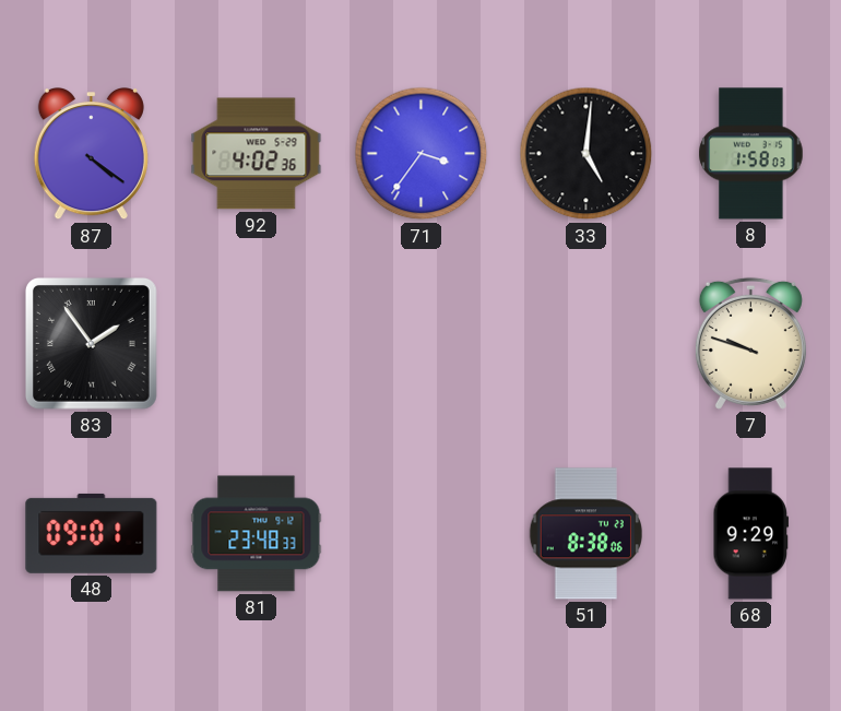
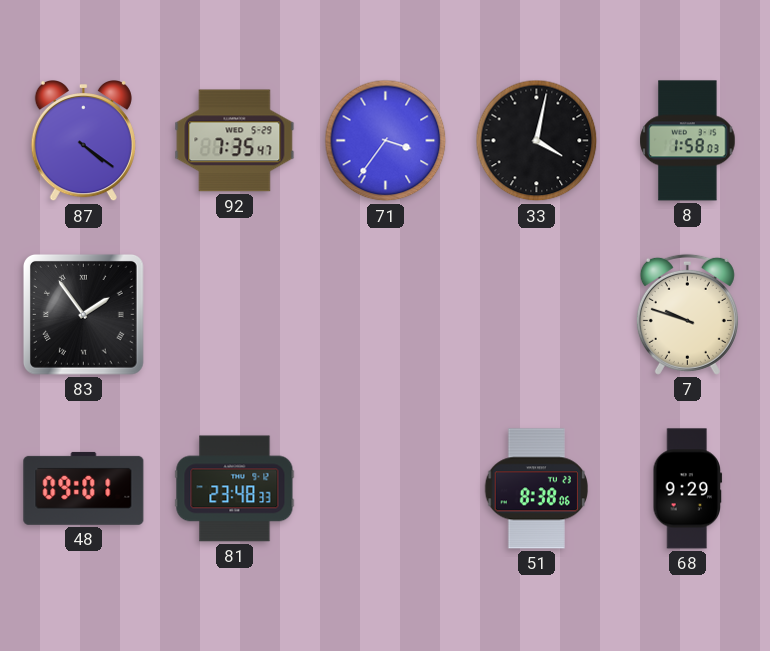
92: 4:02 -> 7:35
33: 5:01 -> 4:02
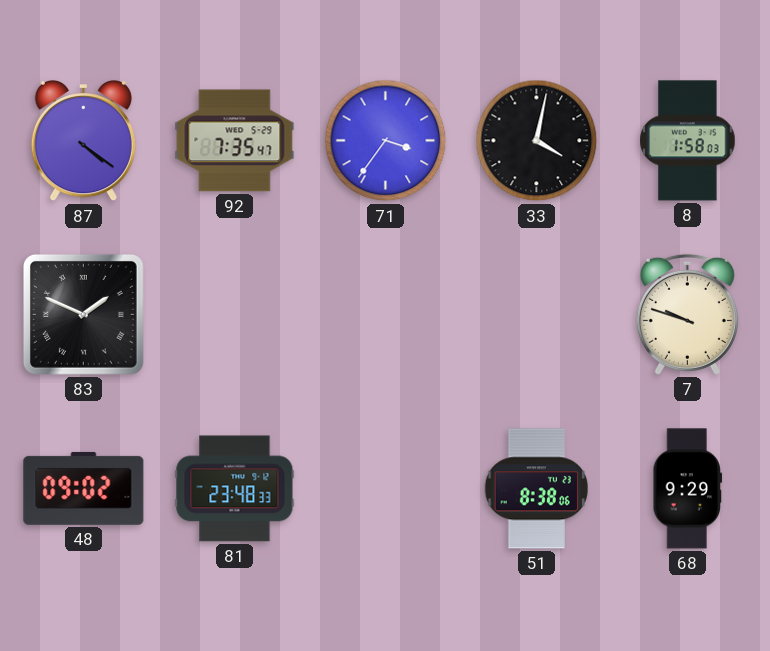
83: 1:54 -> 1:49
48: 09:01 -> 09:02
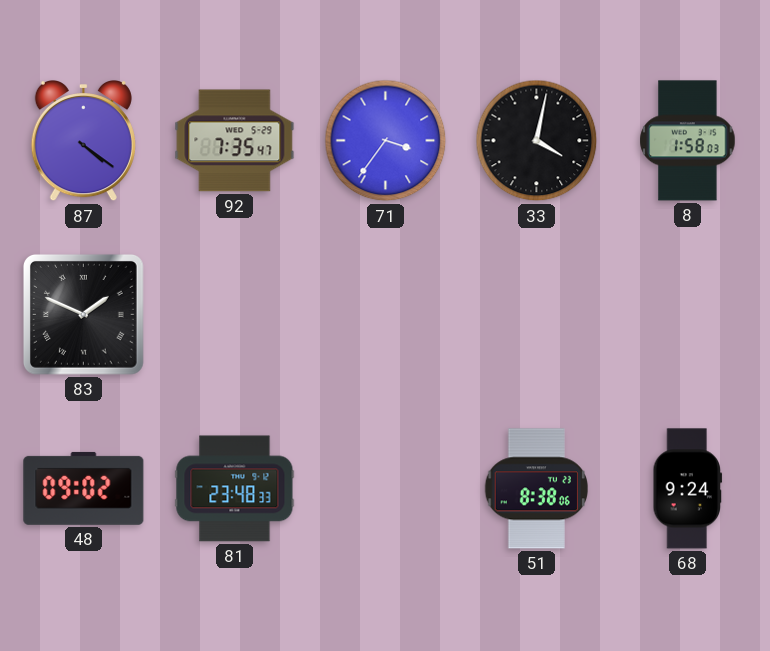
7: 9:48 -> none
68: 9:29 -> 9:24
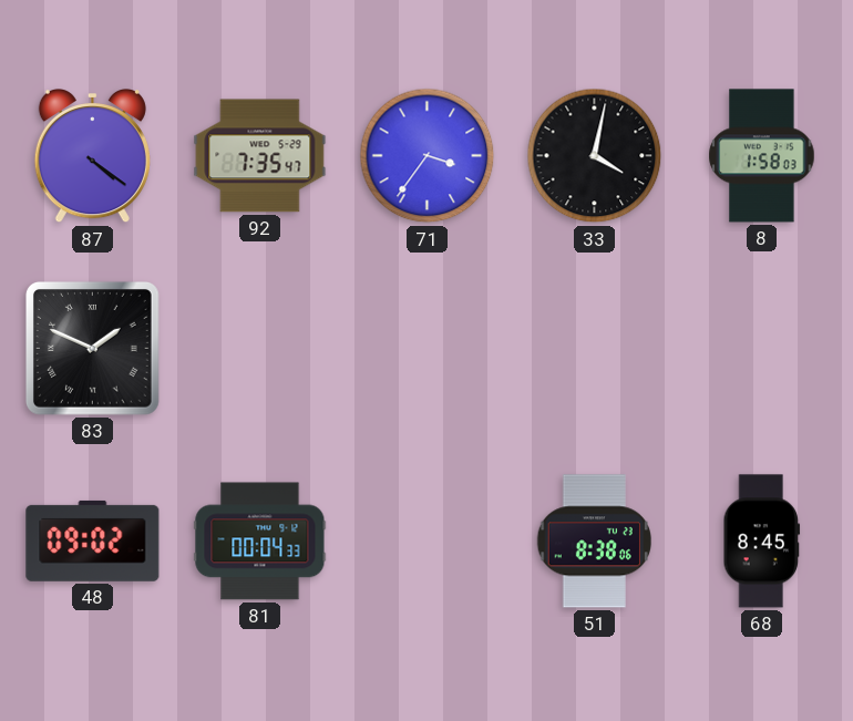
81: 23:48 -> 00:04
68: 9:24 -> 8:45
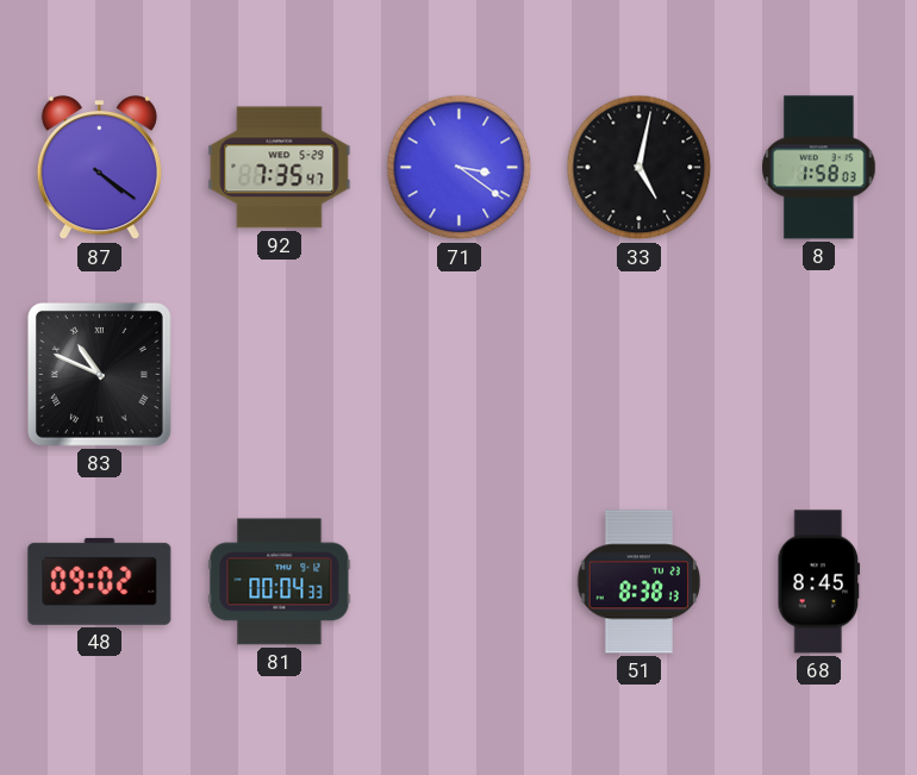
71: 3:36 -> 3:21
33: 4:02 -> 5:02
83: 1:49 -> 10:49
51: 8:38:06 -> 8:38:13
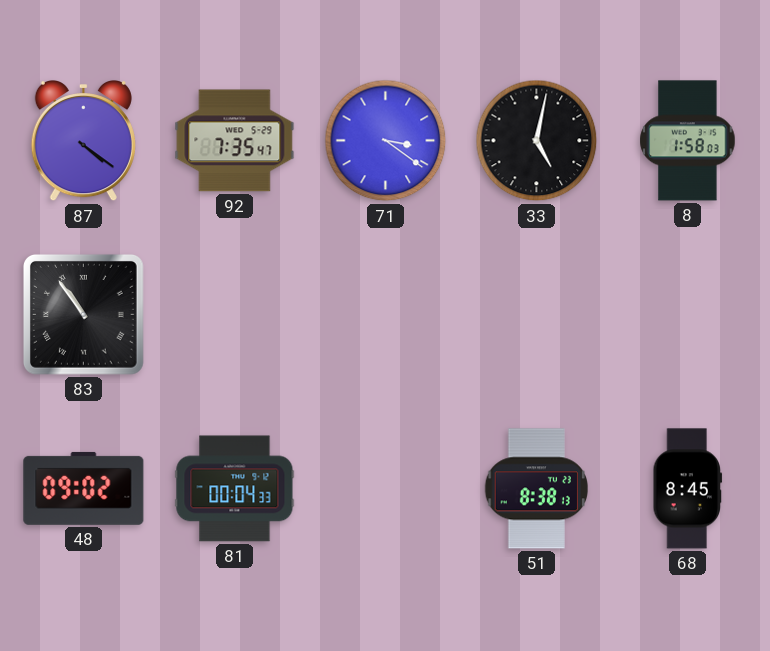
83: 10:49 -> 10:54
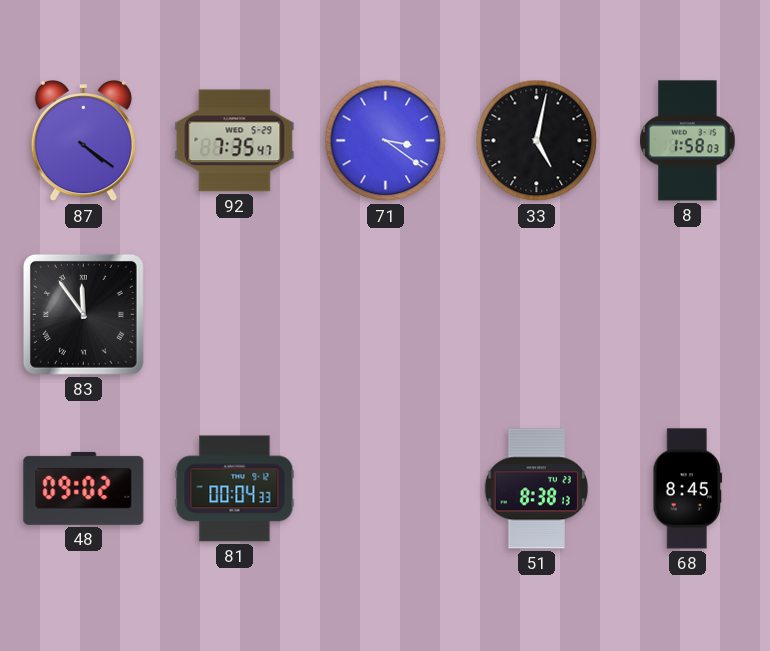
83: 10:54 -> 11:54
